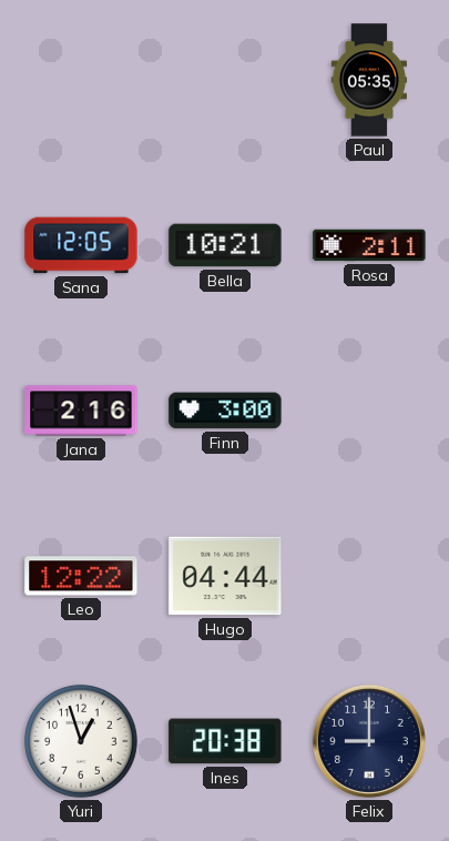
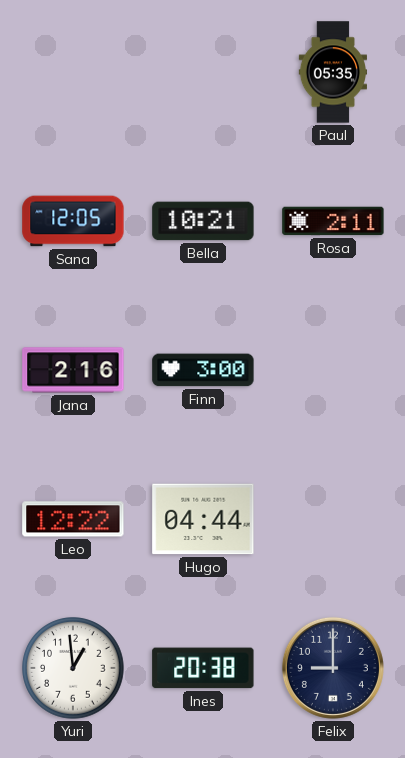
Yuri: 12:57 -> 12:59
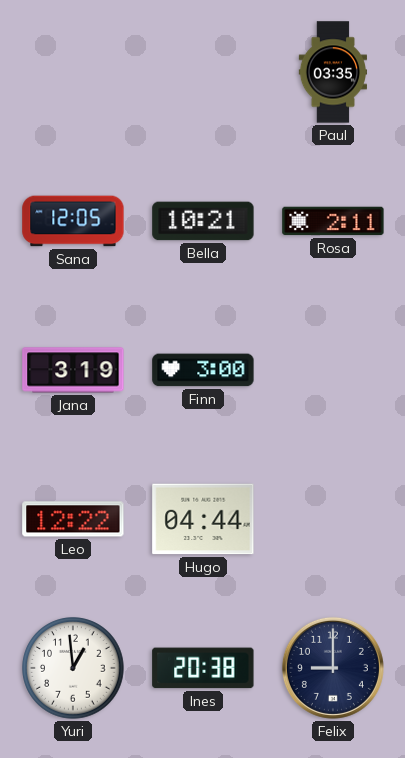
Paul: 05:35 -> 03:35
Jana: 2:16 -> 3:19
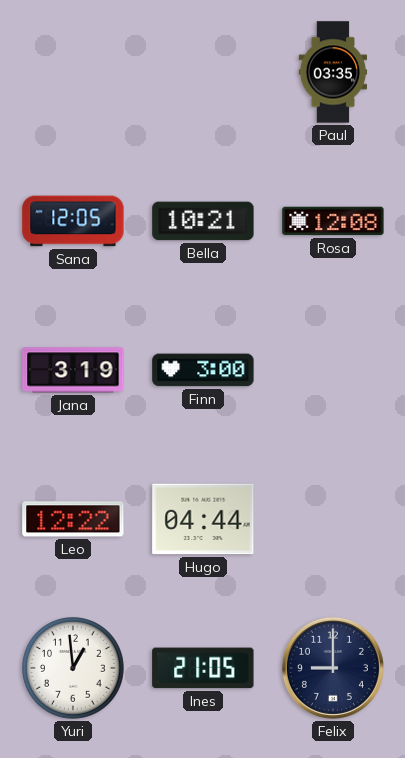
Rosa: 2:11 -> 12:08
Ines: 20:38 -> 21:05
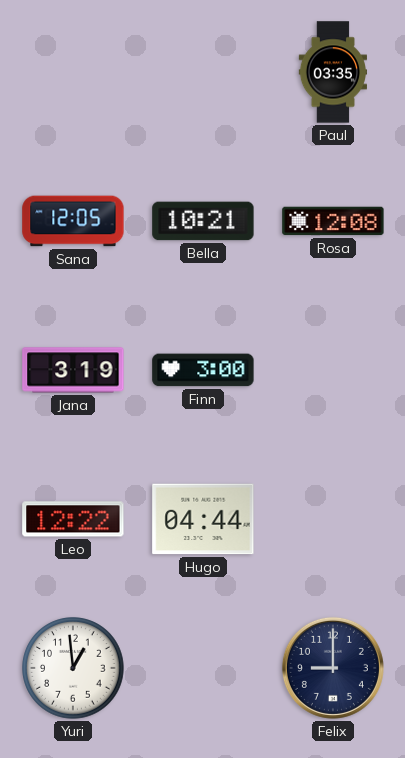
Ines: 21:05 -> none
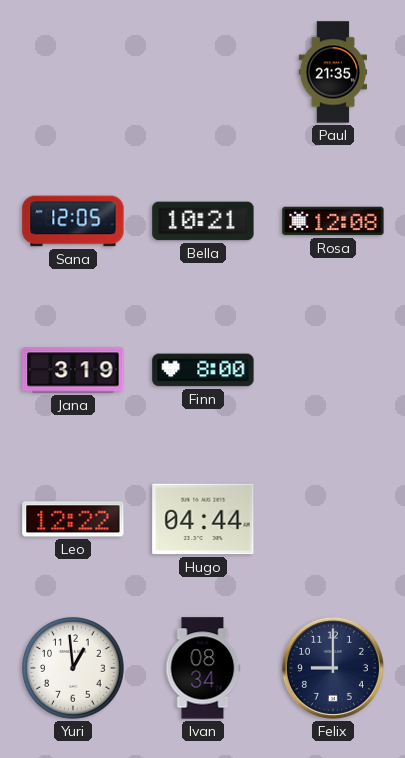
Paul: 03:35 -> 21:35
Finn: 3:00 -> 8:00
Ivan: none -> 08:34
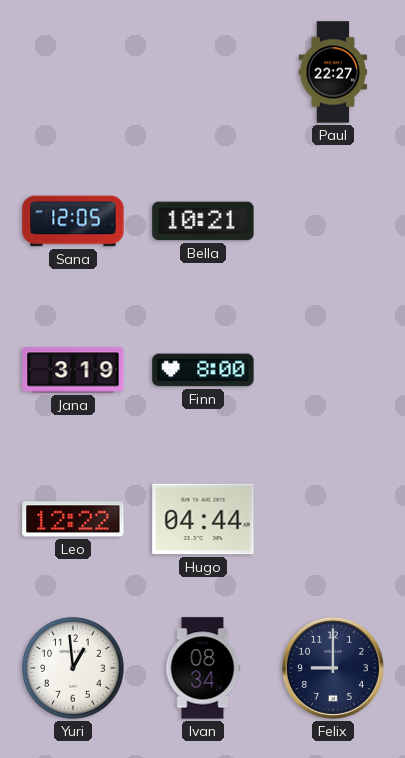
Paul: 21:35 -> 22:27
Rosa: 12:08 -> none
